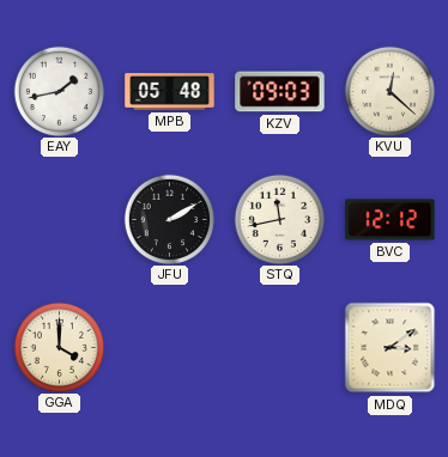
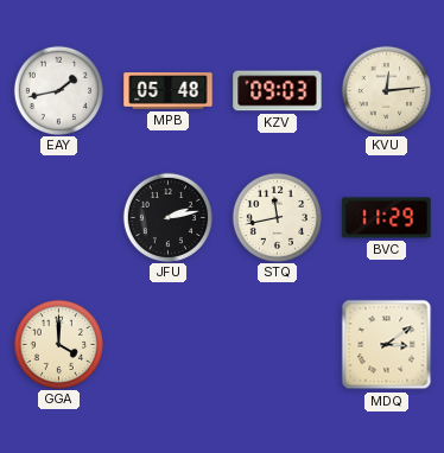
KVU: 12:22 -> 12:14
JFU: 2:10 -> 2:13
BVC: 12:12 -> 11:29
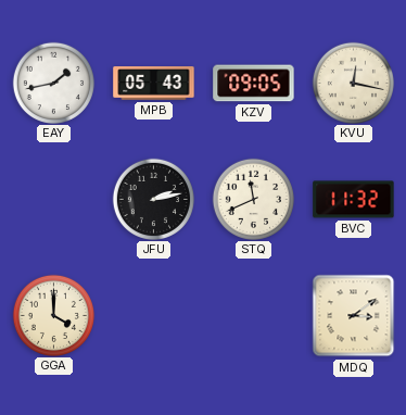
MPB: 05:48 -> 05:43
KZV: 09:03 -> 09:05
KVU: 12:14 -> 12:17
STQ: 11:43 -> 11:41
BVC: 11:29 -> 11:32
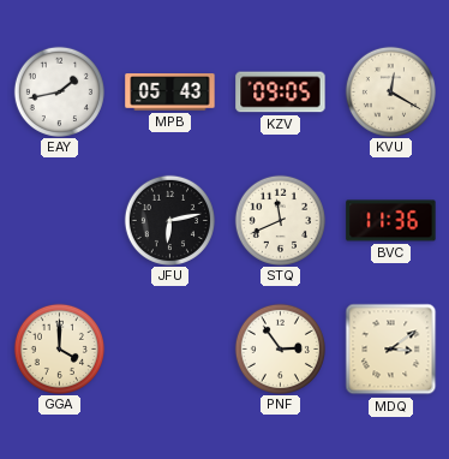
KVU: 12:17 -> 12:20
JFU: 2:13 -> 6:13
BVC: 11:32 -> 11:36
PNF: none -> 2:54
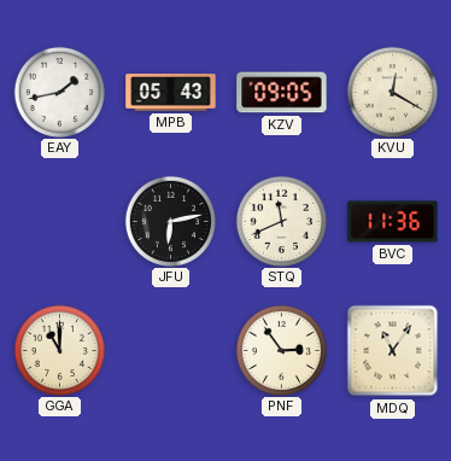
GGA: 4:00 -> 11:00
MDQ: 3:09 -> 11:06
